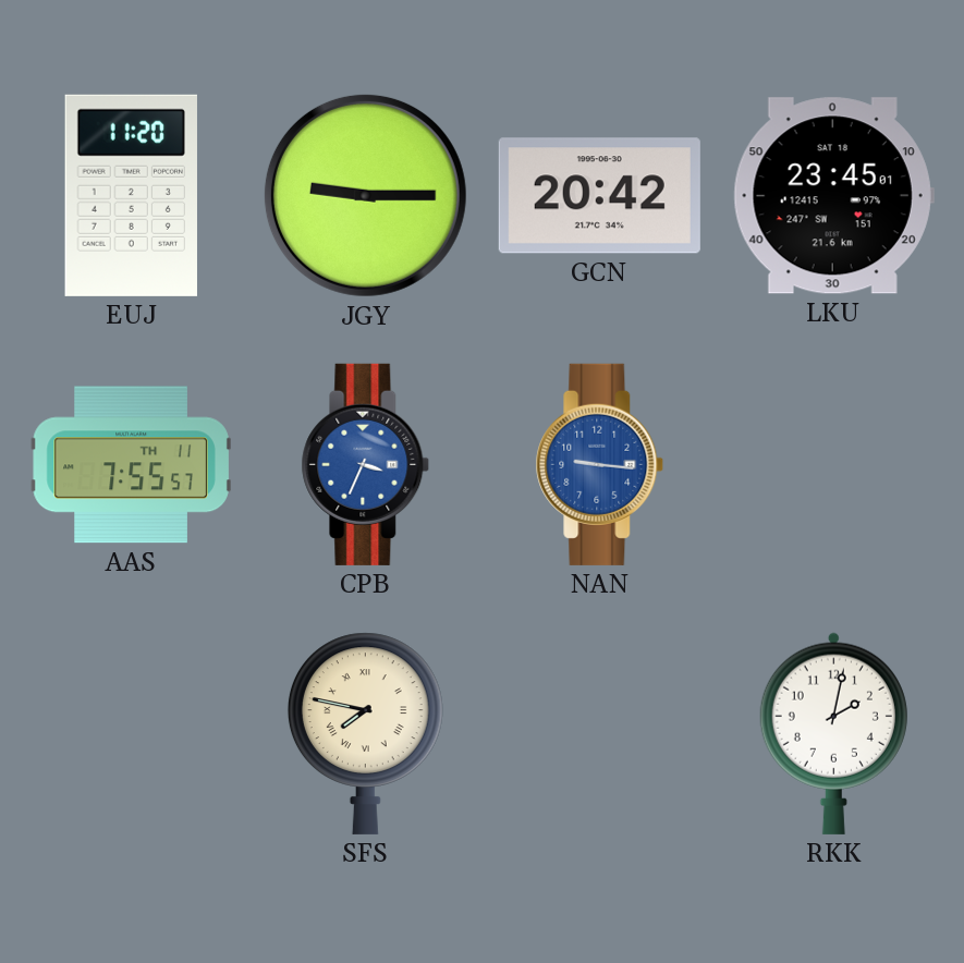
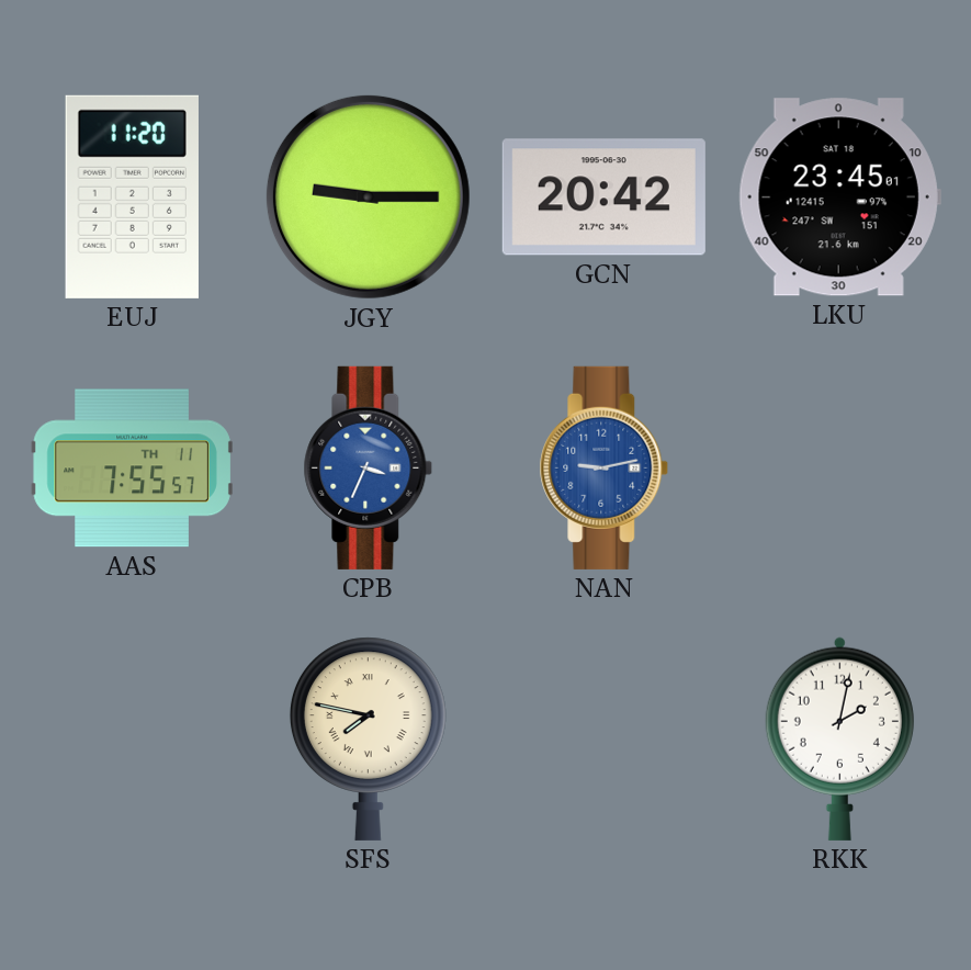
NAN: 9:16 -> 9:13
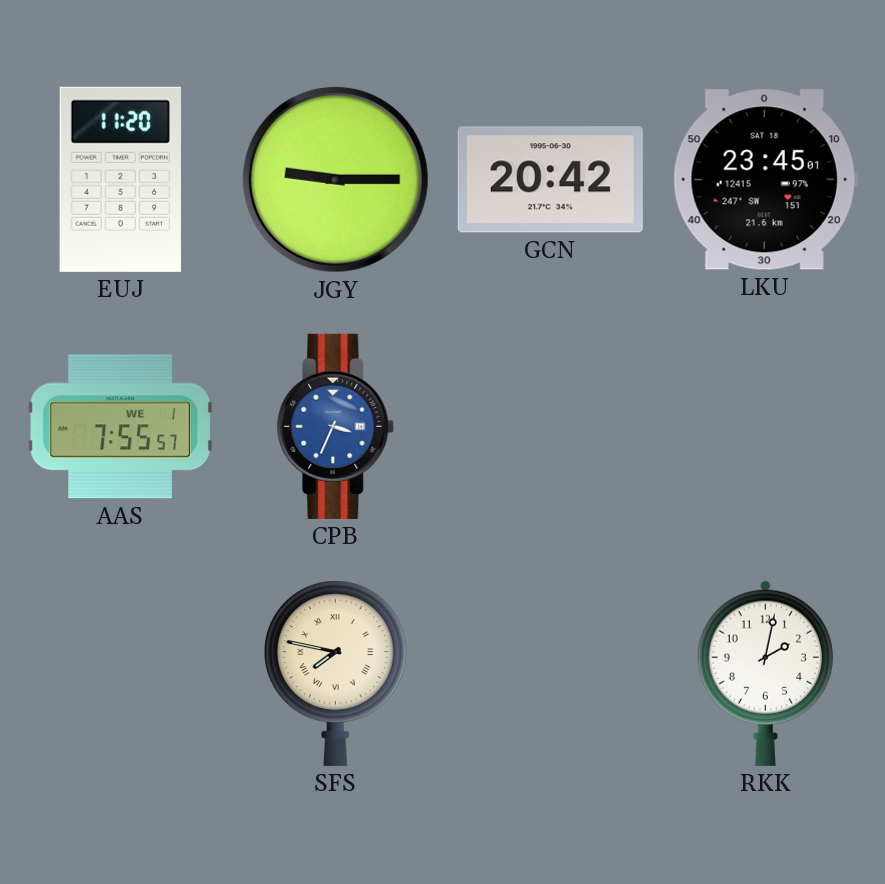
AAS date: TH 11 -> WE 1
NAN: 9:13 -> none
